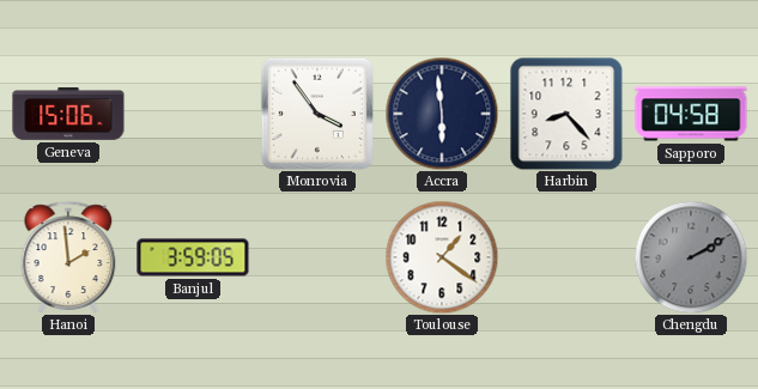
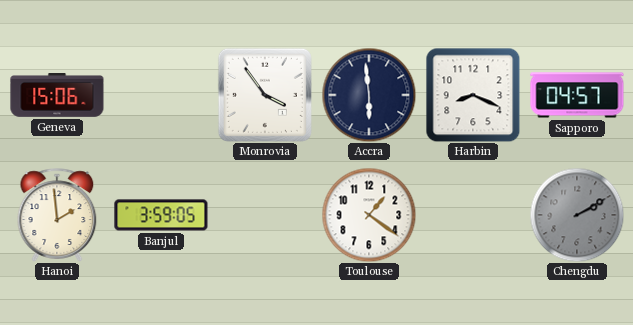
Harbin: 8:23 -> 8:19
Sapporo: 04:58 -> 04:57
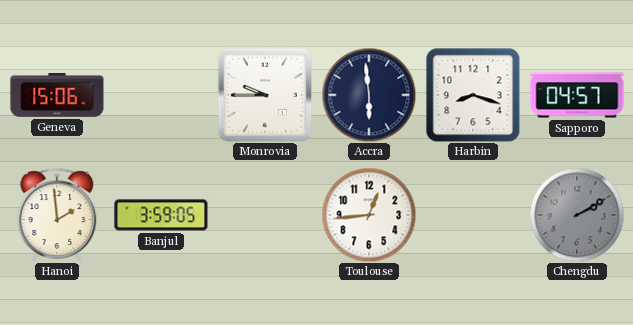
Monrovia: 3:54 -> 9:45
Harbin: 8:19 -> 8:18
Toulouse: 1:21 -> 12:44
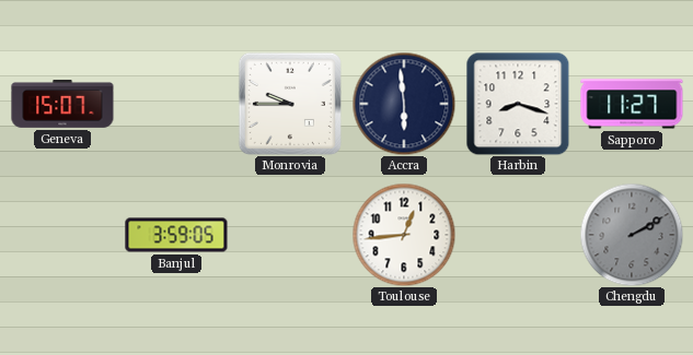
Geneva: 15:06 -> 15:07
Sapporo: 04:57 -> 11:27
Hanoi: 1:59 -> none
